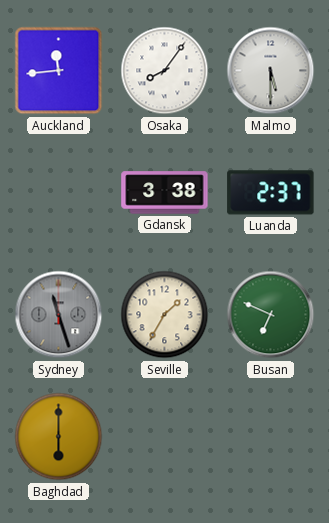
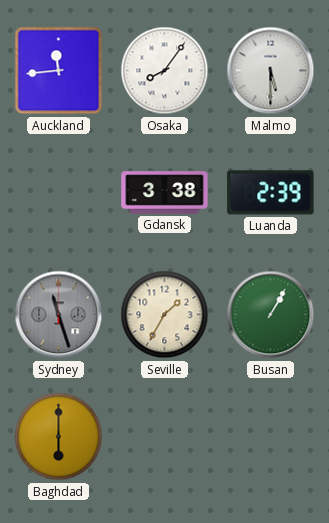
Luanda: 2:37 -> 2:39
Busan: 6:49 -> 1:05
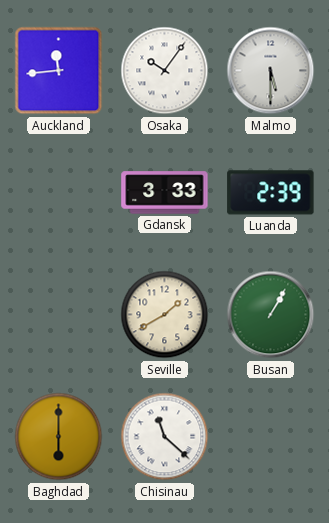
Osaka: 8:06 -> 10:06
Gdansk: 3:38 -> 3:33
Sydney: 11:27 -> none
Seville: 1:35 -> 1:40
Chisinau: none -> 11:22
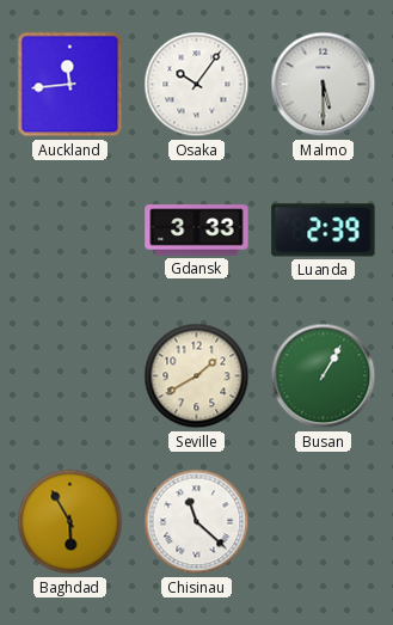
Baghdad: 6:00 -> 5:55
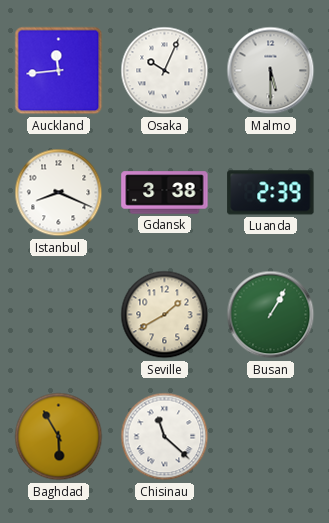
Osaka: 10:06 -> 10:04
Istanbul: none -> 8:19
Gdansk: 3:33 -> 3:38
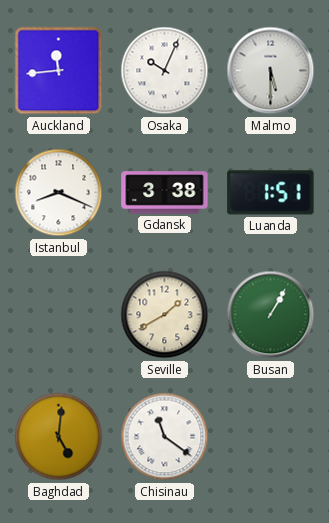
Luanda: 2:39 -> 1:51
Baghdad: 5:55 -> 5:01
Chisinau: 11:22 -> 11:21
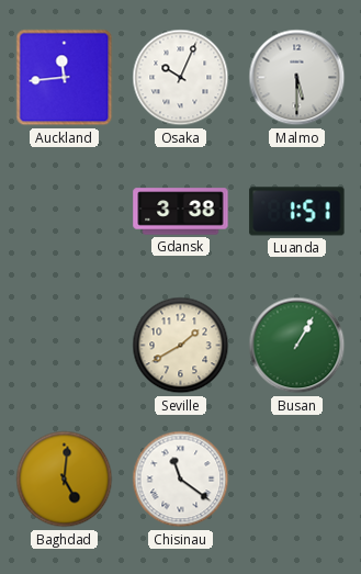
Istanbul: 8:19 -> none
